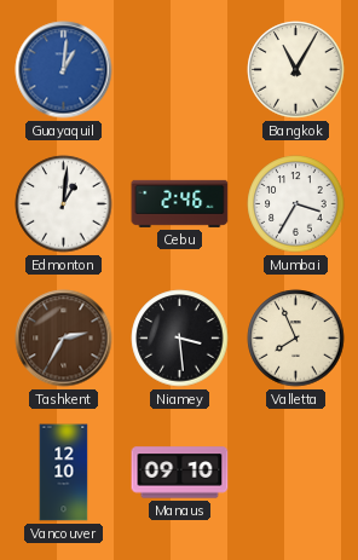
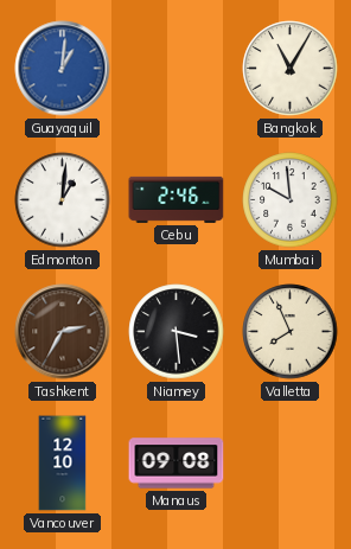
Mumbai: 3:35 -> 9:59
Manaus: 09:10 -> 09:08
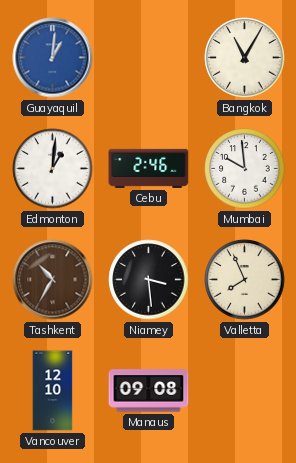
Tashkent: 2:35 -> 10:35
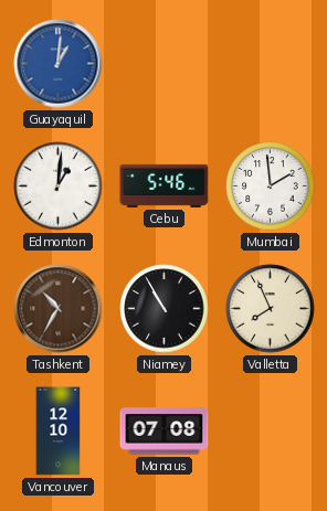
Bangkok: 11:05 -> none
Cebu: 2:46 -> 5:46
Mumbai: 9:59 -> 1:59
Niamey: 3:29 -> 10:55
Manaus: 09:08 -> 07:08
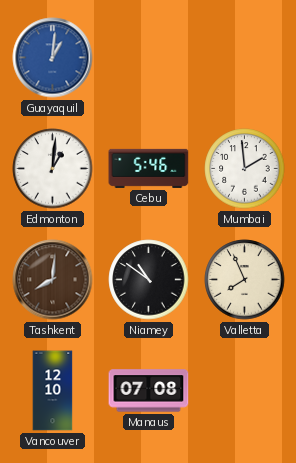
Tashkent: 10:35 -> 8:01
Niamey: 10:55 -> 10:51
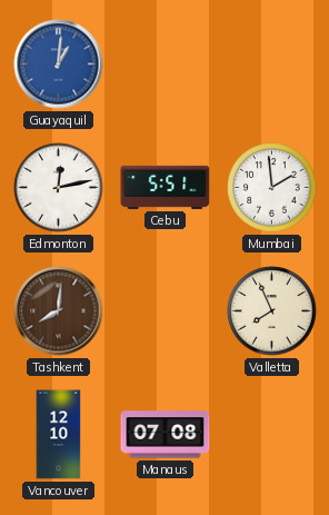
Edmonton: 1:01 -> 12:13
Cebu: 5:46 -> 5:51
Niamey: 10:51 -> none
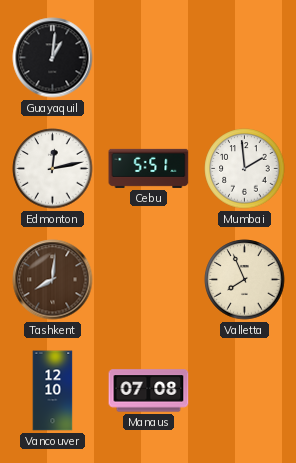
Guayaquil dial: blue -> black
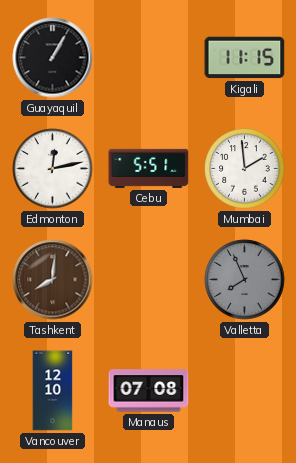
Guayaquil: 1:01 -> 1:05
Kigali: none -> 11:15
Valletta dial: cream -> grey
